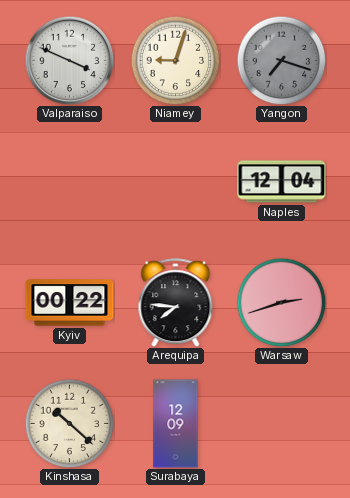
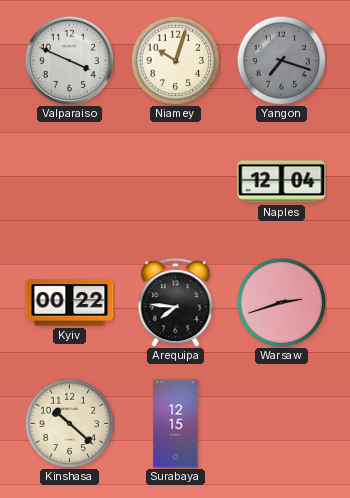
Niamey: 9:03 -> 10:03
Surabaya: 12:09 -> 12:15
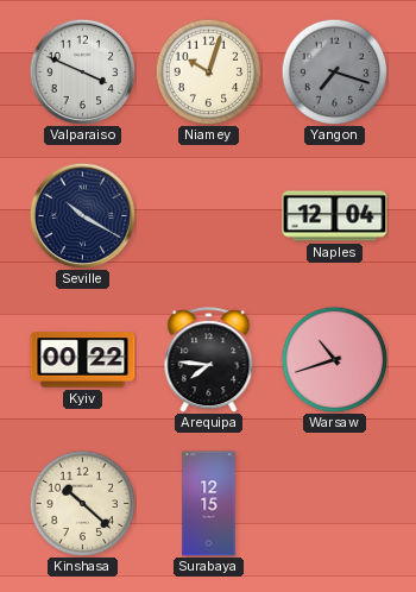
Seville: none -> 10:20
Warsaw: 2:42 -> 10:42
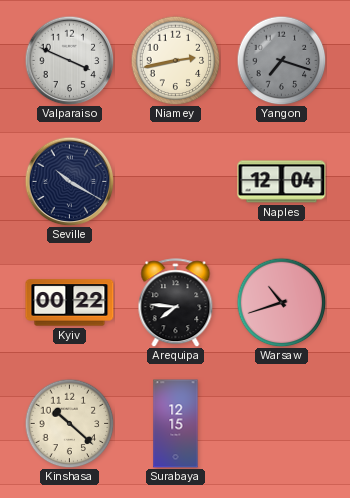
Niamey: 10:03 -> 2:43
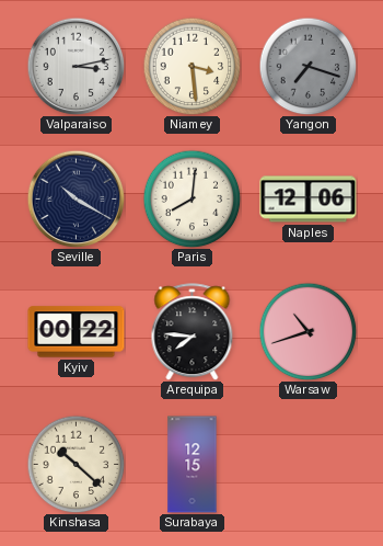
Valparaiso: 3:49 -> 3:13
Niamey: 2:43 -> 3:29
Paris: none -> 8:01
Naples: 12:04 -> 12:06
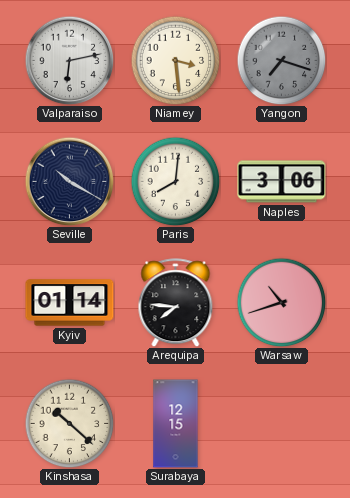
Valparaiso: 3:13 -> 6:13
Naples: 12:06 -> 3:06
Kyiv: 00:22 -> 01:14
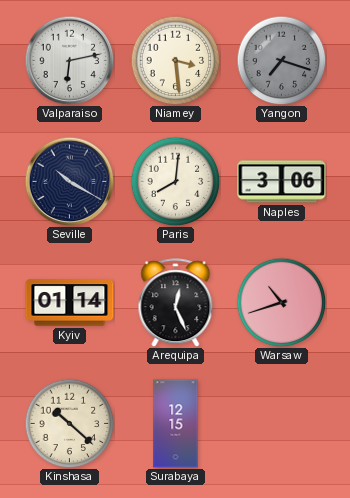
Arequipa: 7:46 -> 12:26
